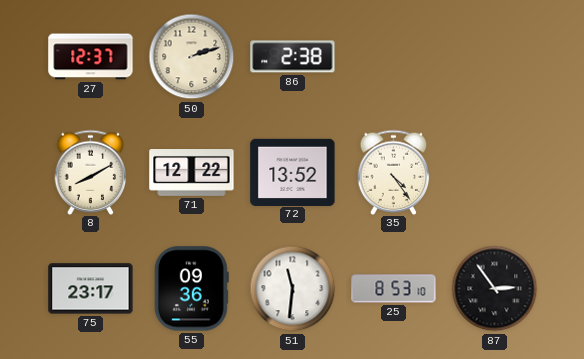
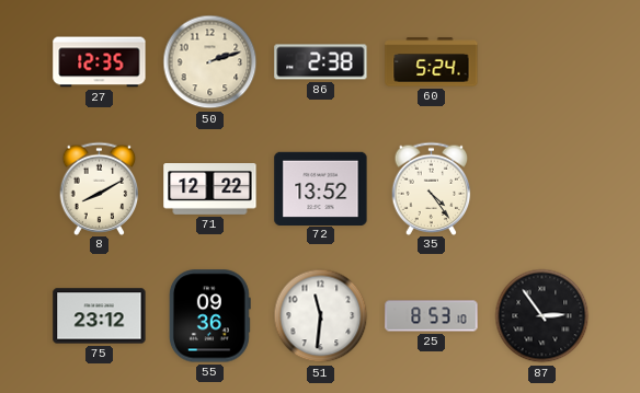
27: 12:37 -> 12:35
60: none -> 5:24
75: 23:17 -> 23:12
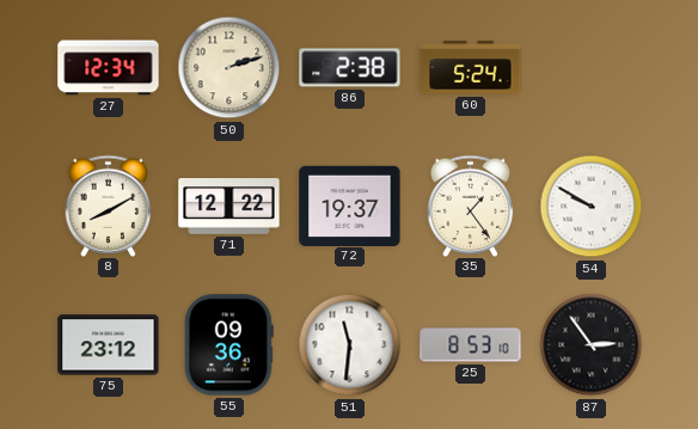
27: 12:35 -> 12:34
72: 13:52 -> 19:37
35: 4:24 -> 1:24
54: none -> 9:50
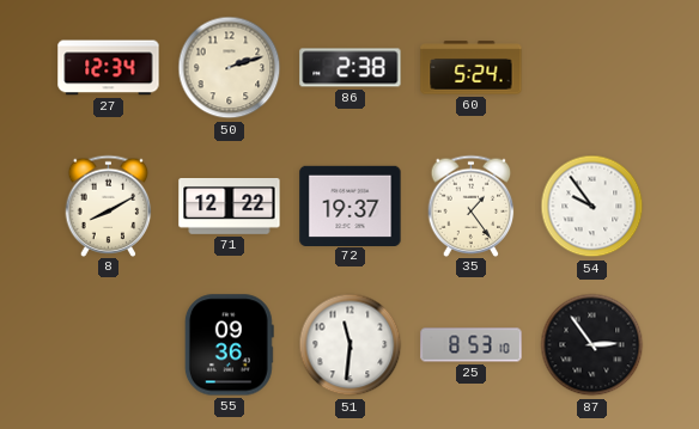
54: 9:50 -> 9:54
75: 23:12 -> none
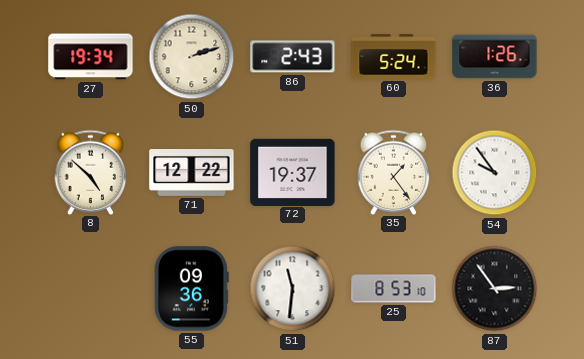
27: 12:34 -> 19:34
86: 2:38 -> 2:43
36: none -> 1:26
8: 8:10 -> 4:52
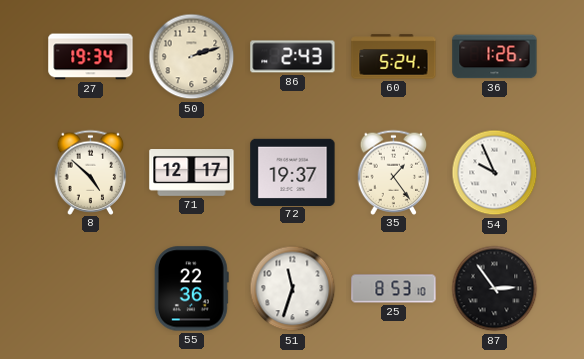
71: 12:22 -> 12:17
54: 9:54 -> 9:56
55: 09:36 -> 22:36
51: 11:31 -> 11:33
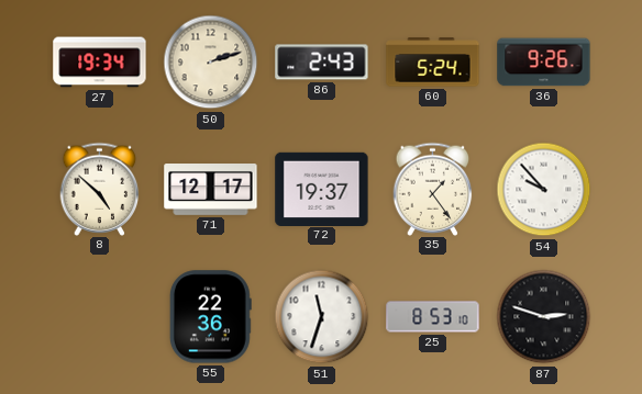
36: 1:26 -> 9:26
54: 9:56 -> 9:53
87: 2:54 -> 2:48
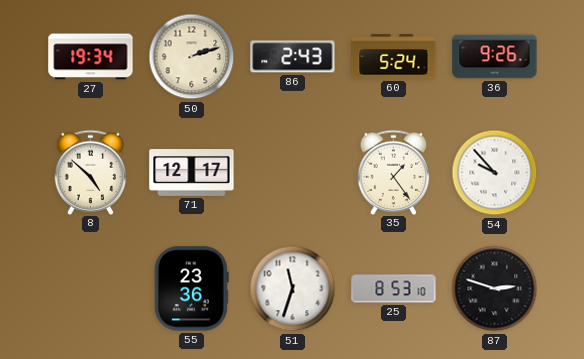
72: 19:37 -> none
55: 22:36 -> 23:36
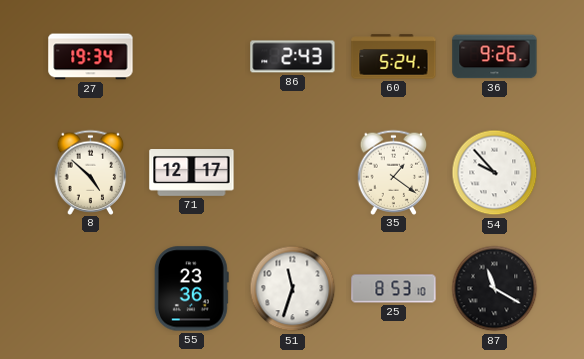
50: 2:12 -> none
35: 1:24 -> 1:21
87: 2:48 -> 11:20
